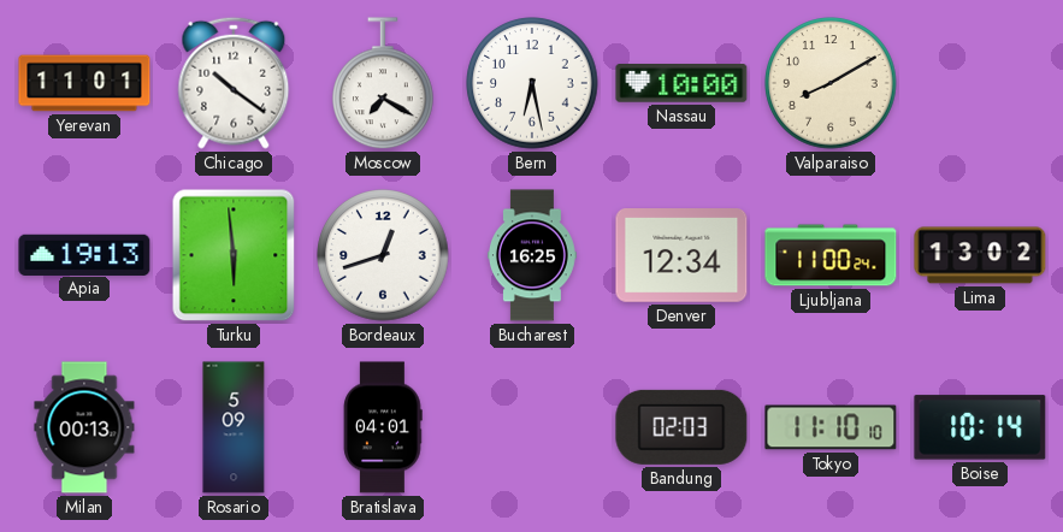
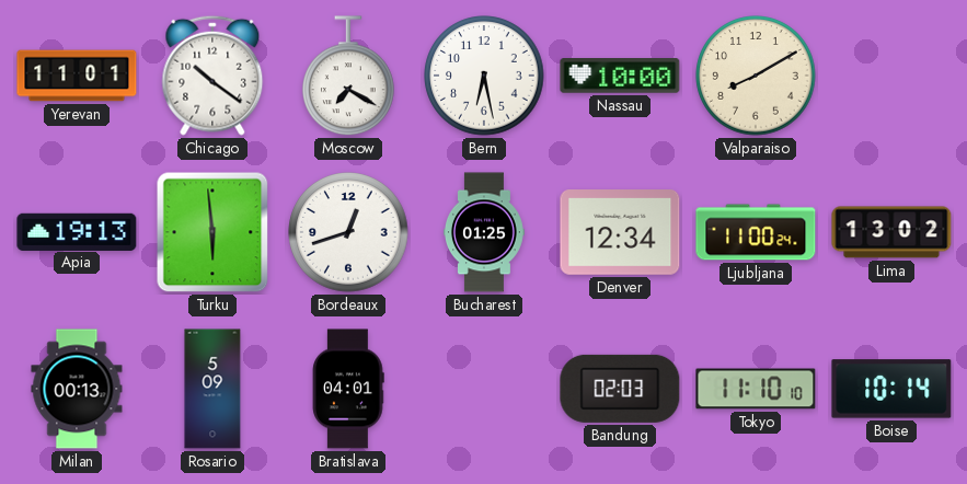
Bucharest: 16:25 -> 01:25
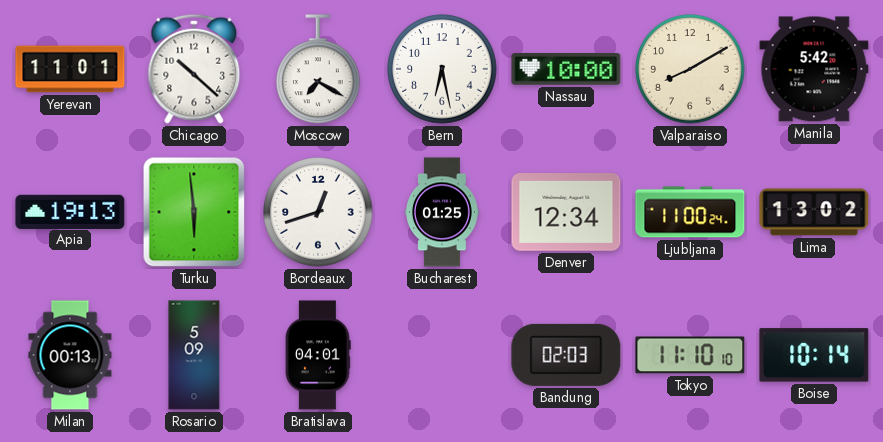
Chicago: 10:21 -> 10:22
Manila: none -> 5:42
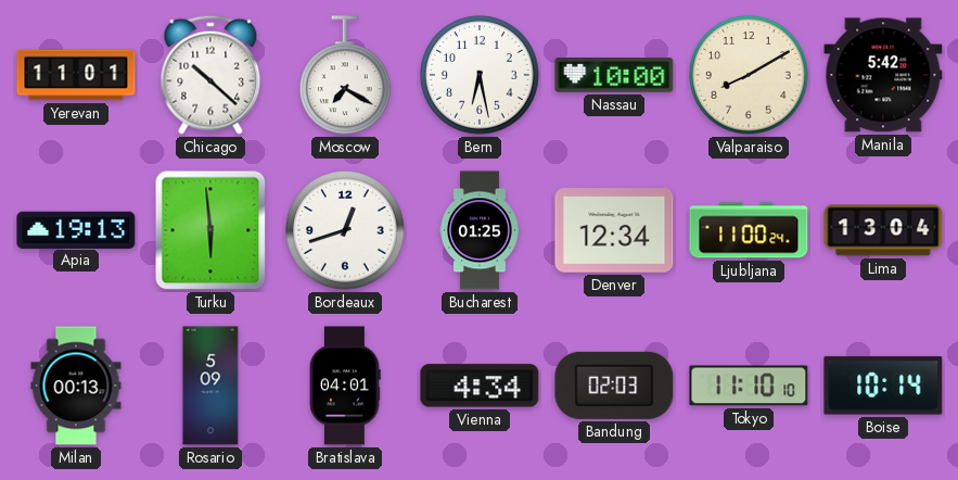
Lima: 13:02 -> 13:04
Vienna: none -> 4:34
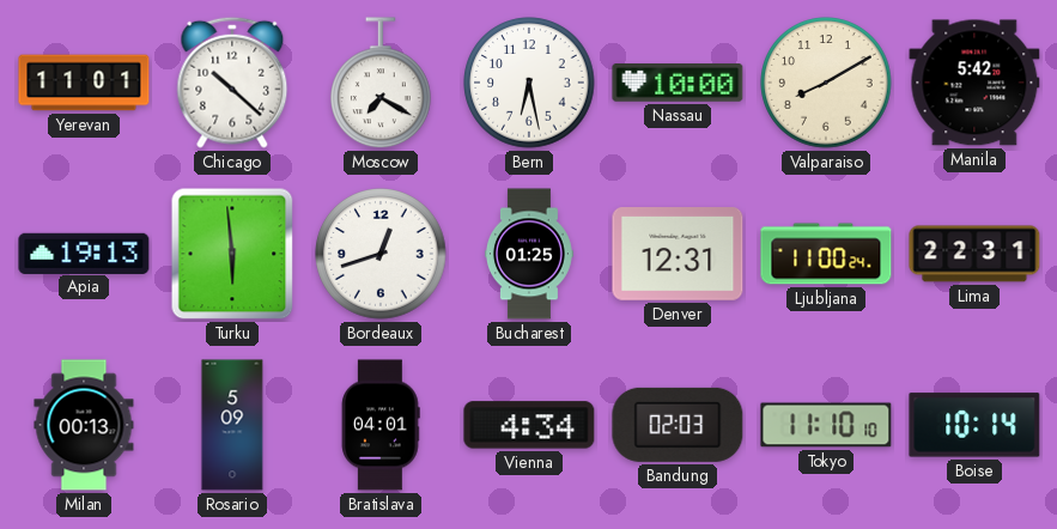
Denver: 12:34 -> 12:31
Lima: 13:04 -> 22:31
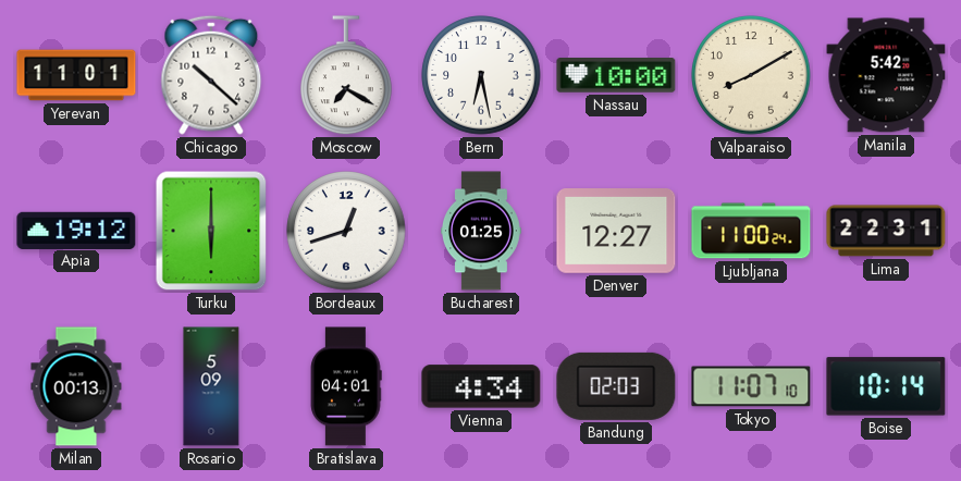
Apia: 19:13 -> 19:12
Turku: 5:59 -> 6:00
Denver: 12:31 -> 12:27
Tokyo: 11:10 -> 11:07
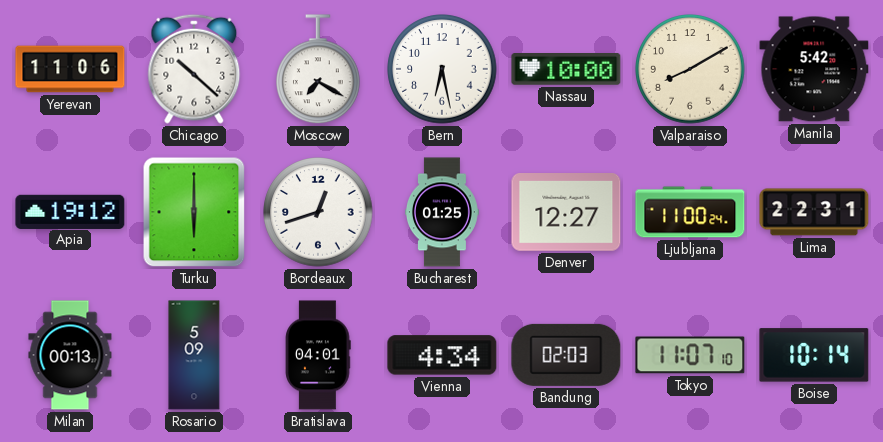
Yerevan: 11:01 -> 11:06
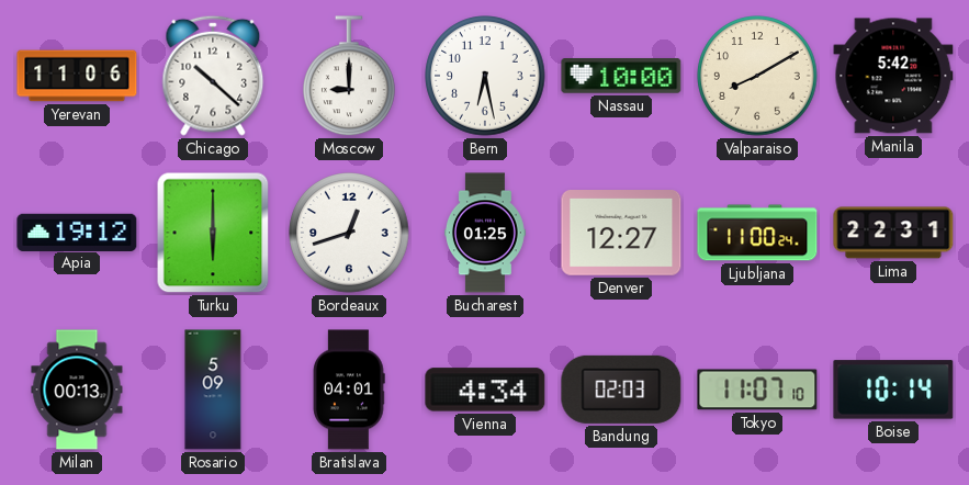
Moscow: 7:20 -> 9:00
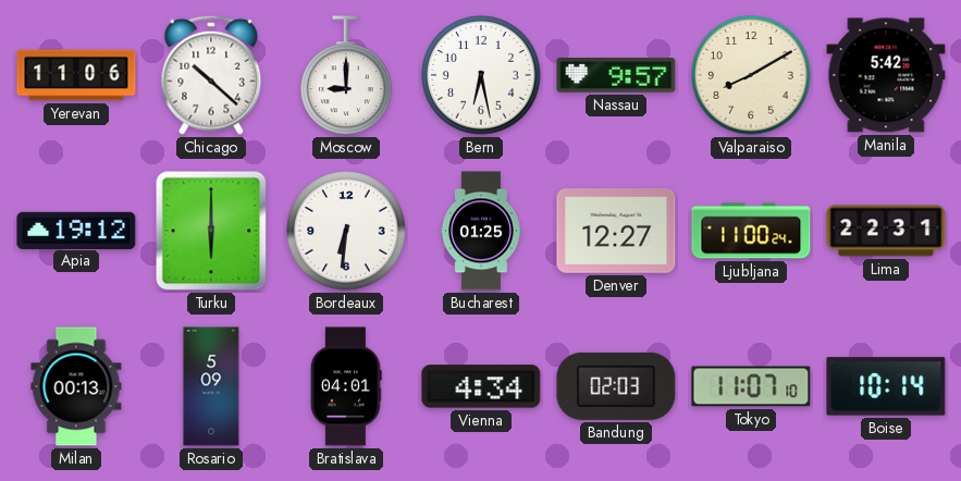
Nassau: 10:00 -> 9:57
Bordeaux: 12:42 -> 6:31
